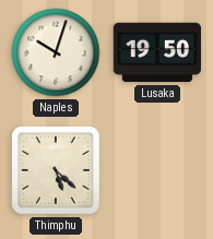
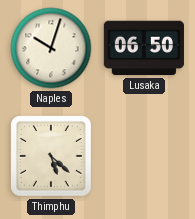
Lusaka: 19:50 -> 06:50
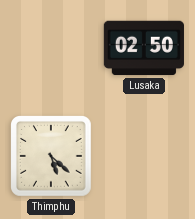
Naples: 10:03 -> none
Lusaka: 06:50 -> 02:50
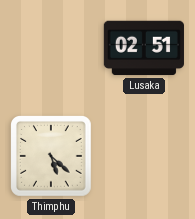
Lusaka: 02:50 -> 02:51
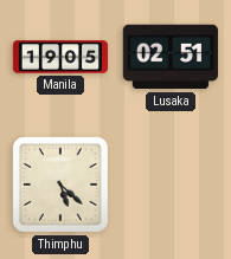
Manila: none -> 19:05
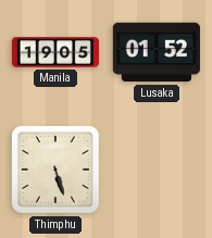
Lusaka: 02:51 -> 01:52
Thimphu: 5:22 -> 5:27
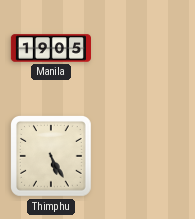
Lusaka: 01:52 -> none
Thimphu: 5:27 -> 5:25
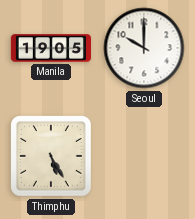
Seoul: none -> 10:00
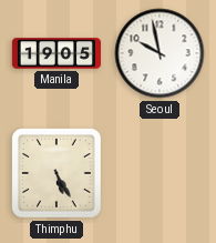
Seoul: 10:00 -> 9:58
